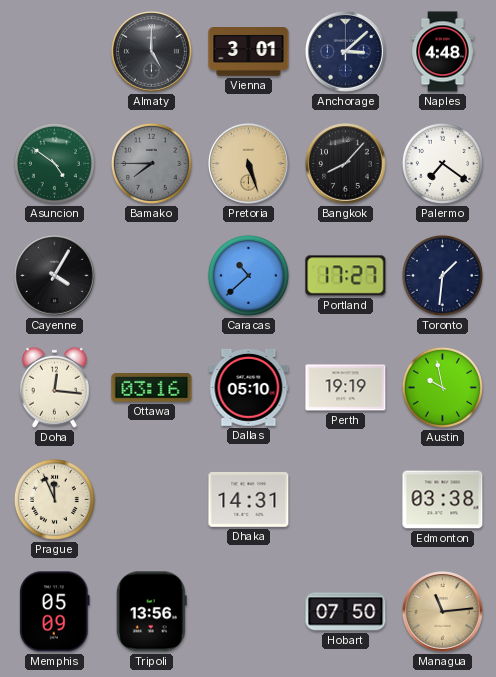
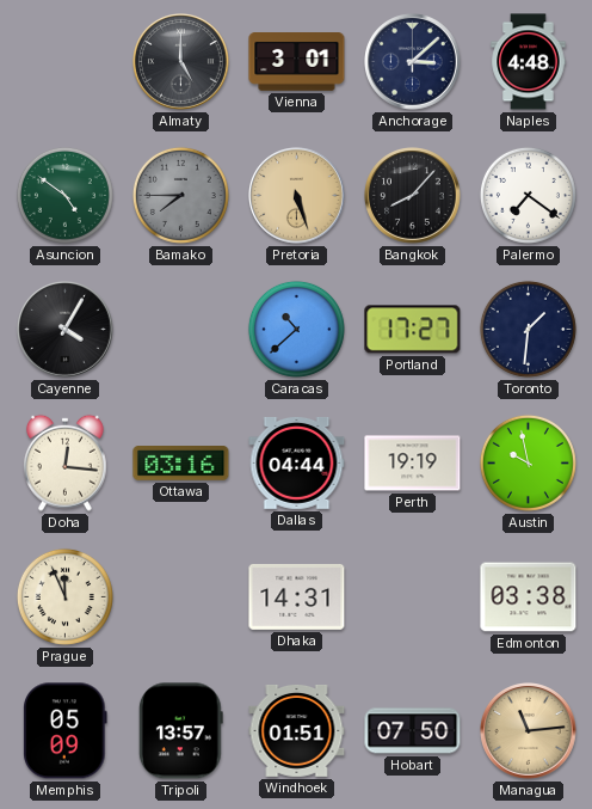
Dallas: 05:10 -> 04:44
Tripoli: 13:56 -> 13:57
Windhoek: none -> 01:51
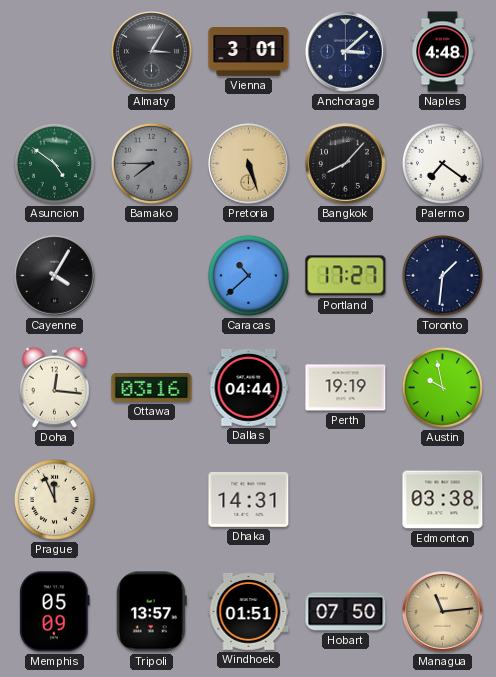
Almaty: 5:00 -> 3:05
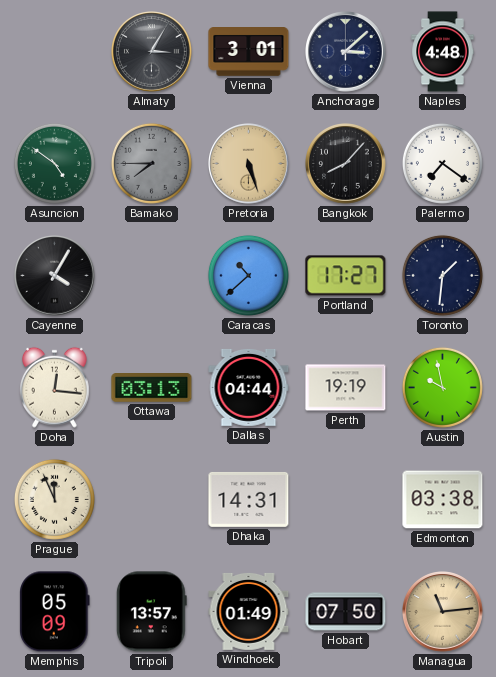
Ottawa: 03:16 -> 03:13
Windhoek: 01:51 -> 01:49
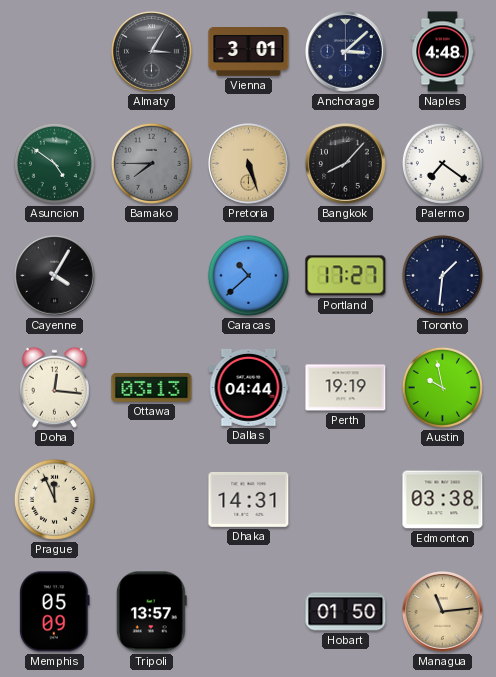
Windhoek: 01:49 -> none
Hobart: 07:50 -> 01:50
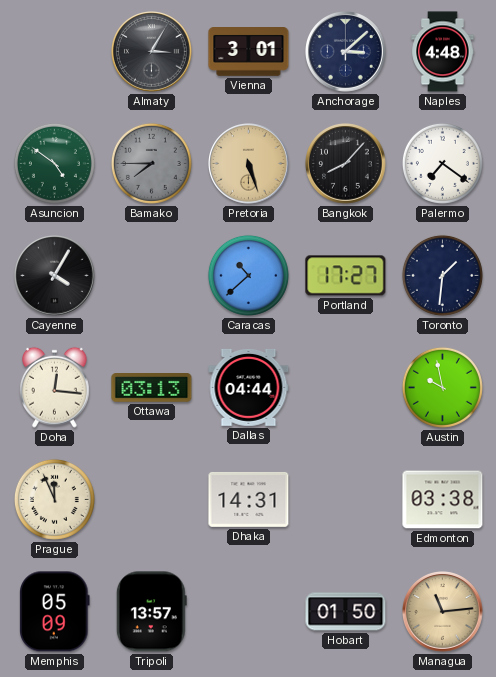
Perth: 19:19 -> none
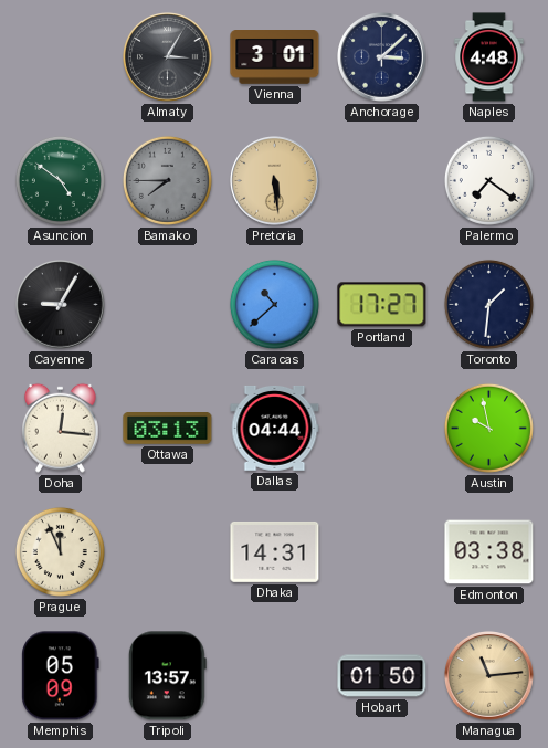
Pretoria: 5:27 -> 5:29
Bangkok: 8:07 -> none
Cayenne: 4:05 -> 9:05
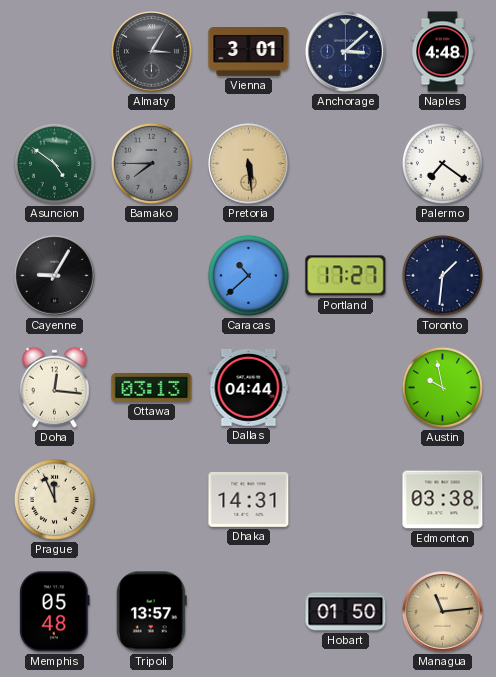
Memphis: 05:09 -> 05:48
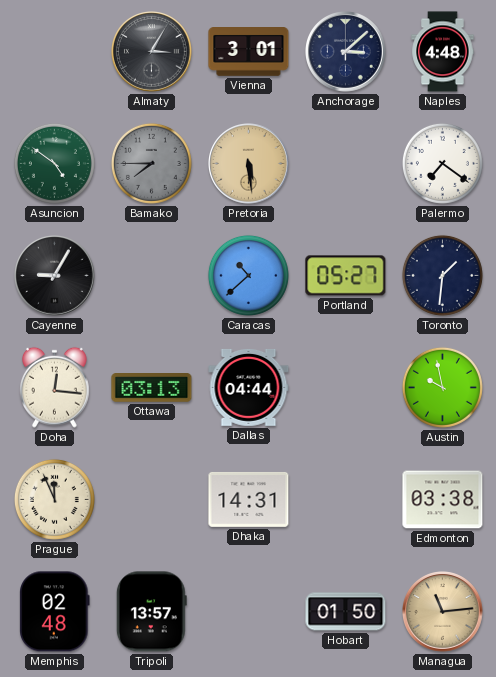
Portland: 17:27 -> 05:27
Memphis: 05:48 -> 02:48
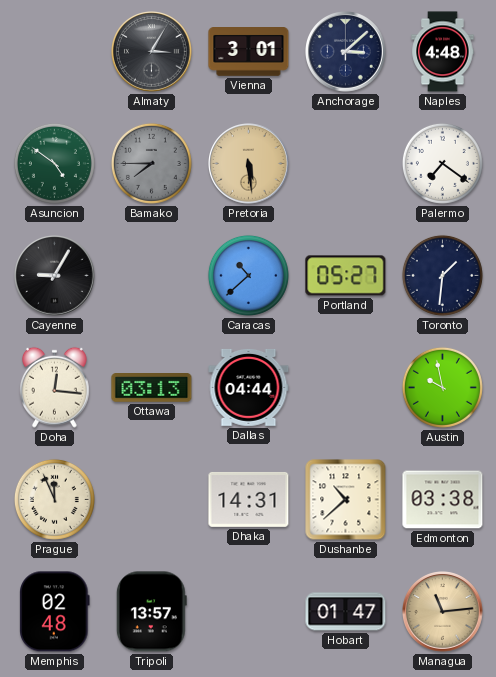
Dushanbe: none -> 10:38
Hobart: 01:50 -> 01:47
